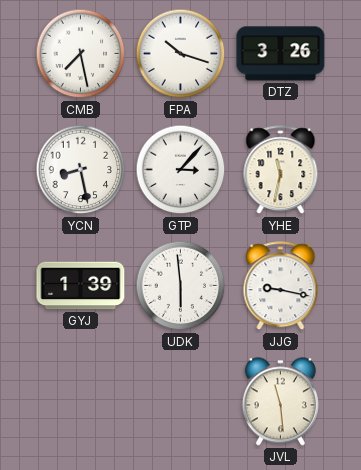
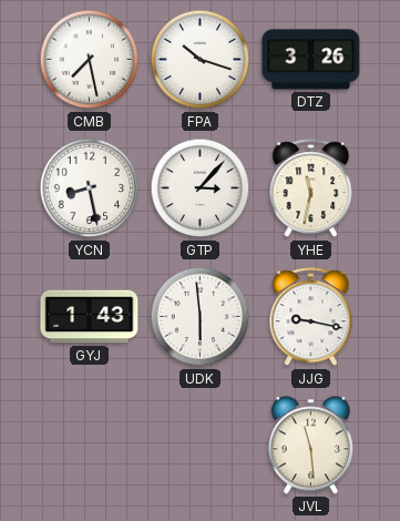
GYJ: 1:39 -> 1:43
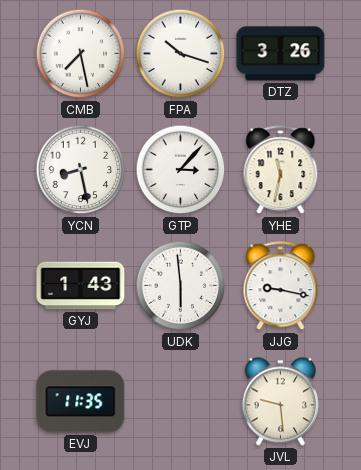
EVJ: none -> 11:35
JVL: 11:29 -> 9:29
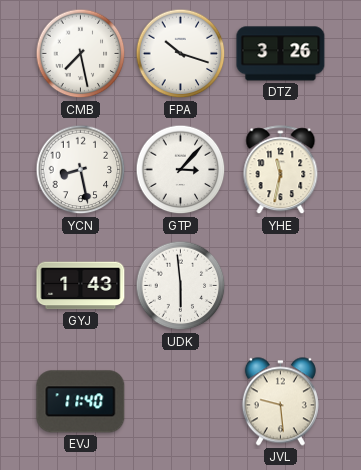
JJG: 9:17 -> none
EVJ: 11:35 -> 11:40
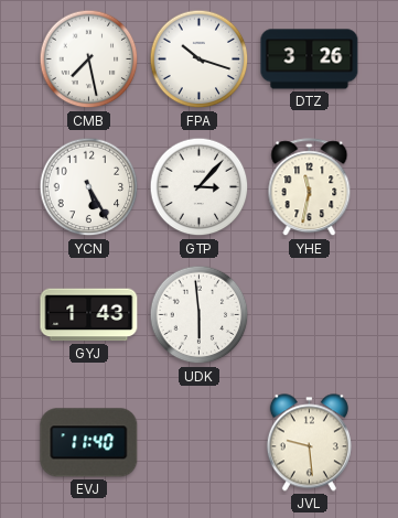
YCN: 8:28 -> 5:25
